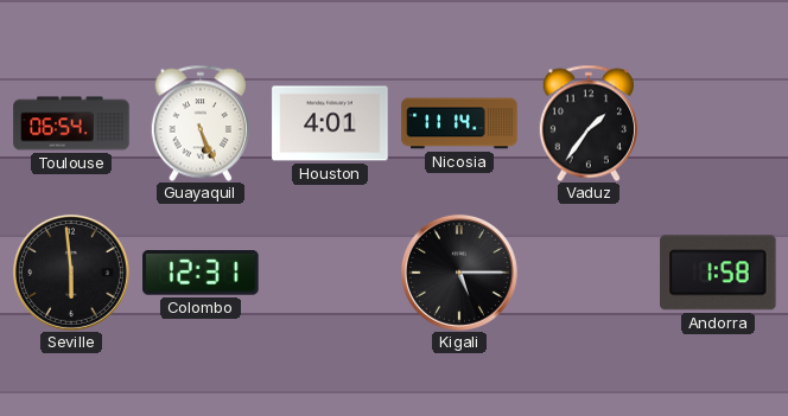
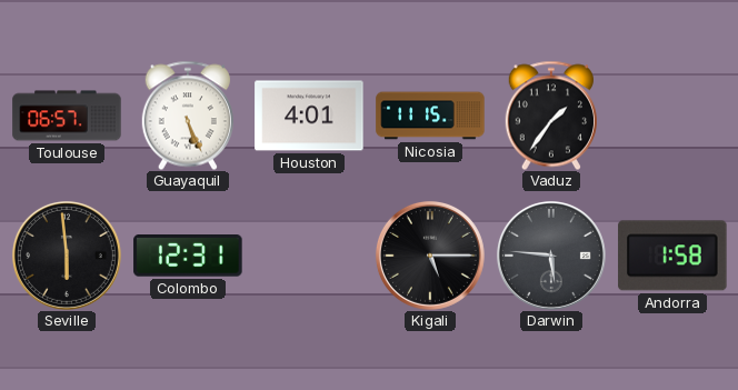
Toulouse: 06:54 -> 06:57
Nicosia: 11:14 -> 11:15
Darwin: none -> 5:46
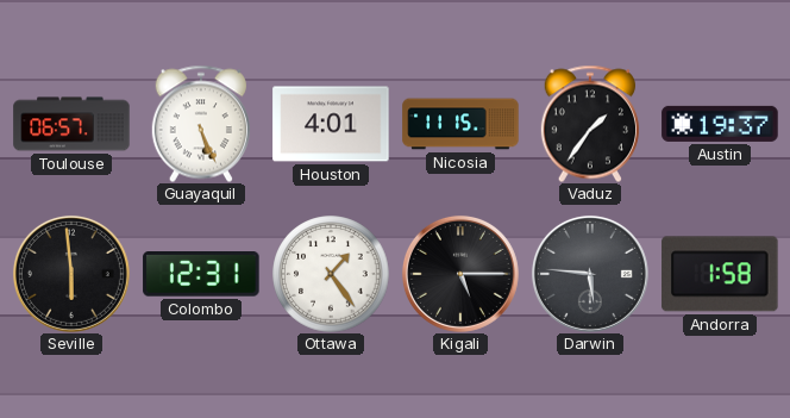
Austin: none -> 19:37
Ottawa: none -> 1:24
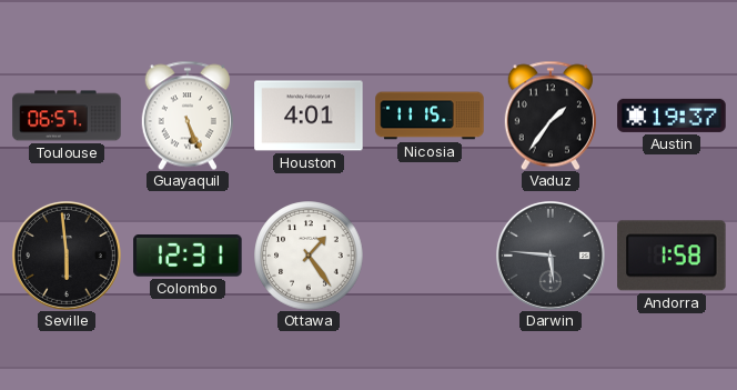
Kigali: 5:15 -> none
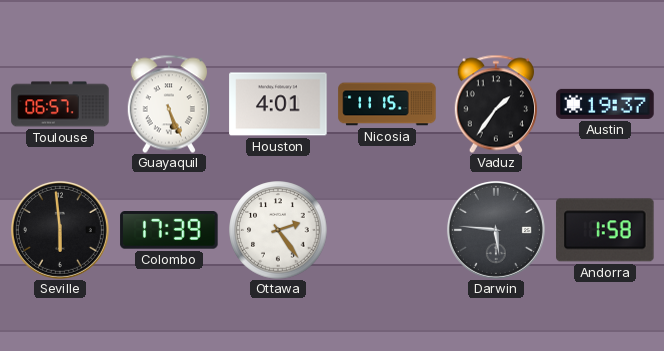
Colombo: 12:31 -> 17:39
Ottawa: 1:24 -> 2:24
